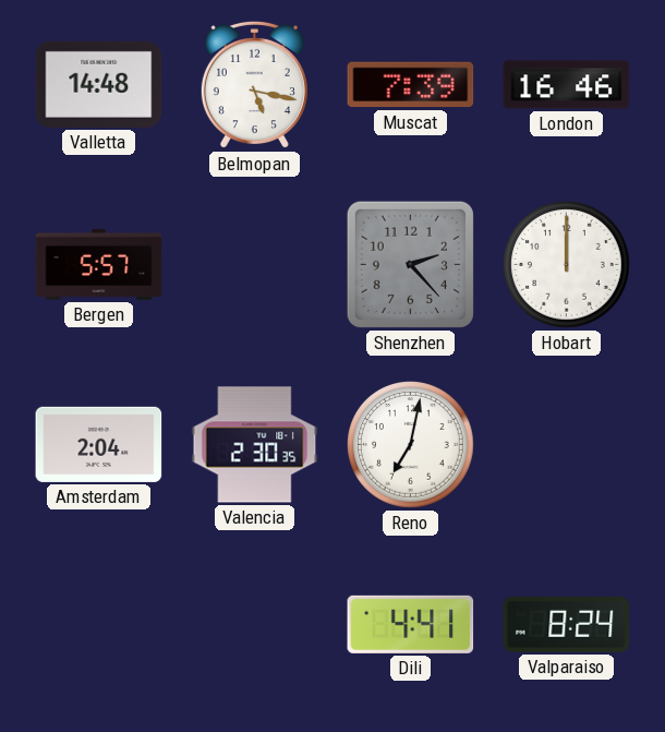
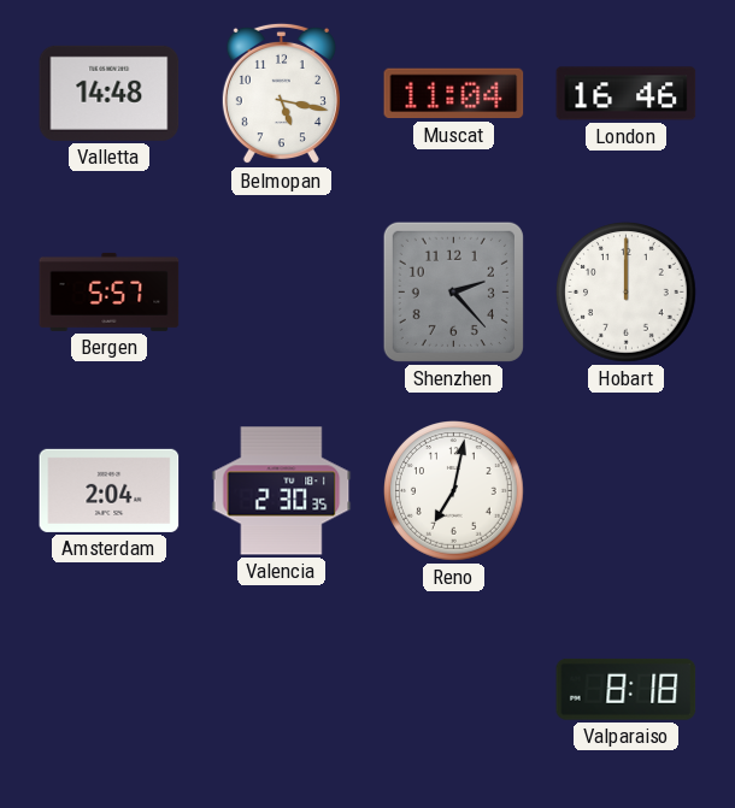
Muscat: 7:39 -> 11:04
Dili: 4:41 -> none
Valparaiso: 8:24 -> 8:18
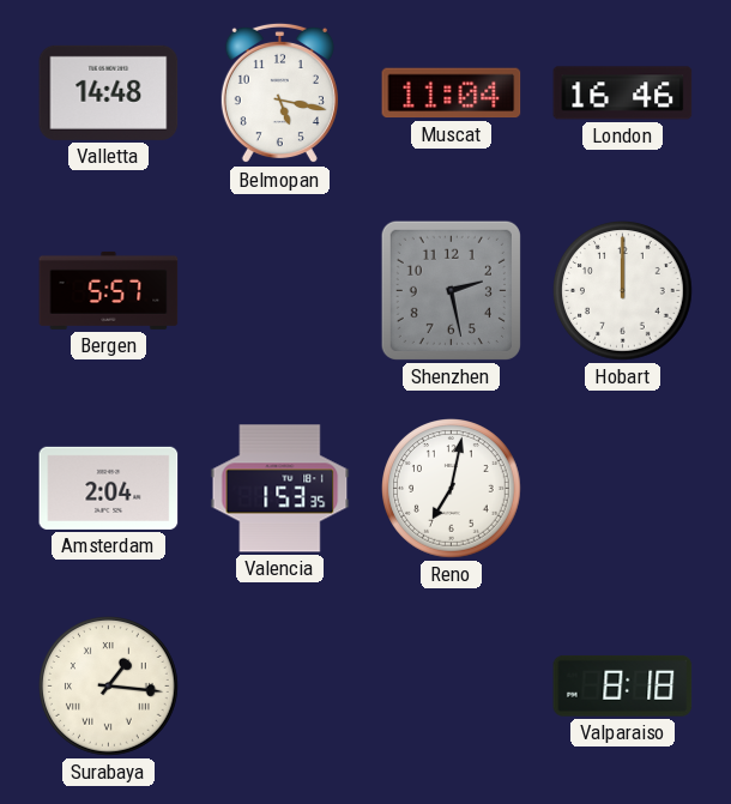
Shenzhen: 2:23 -> 2:28
Valencia: 2:30 -> 1:53
Surabaya: none -> 1:16
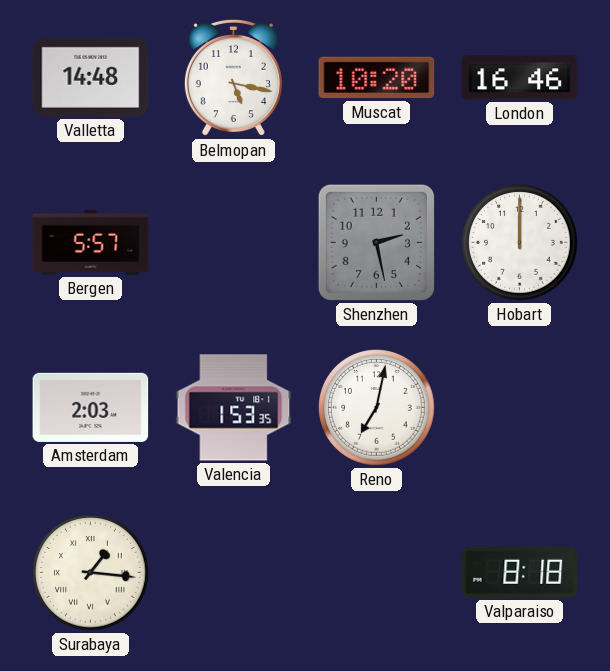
Muscat: 11:04 -> 10:20
Amsterdam: 2:04 -> 2:03
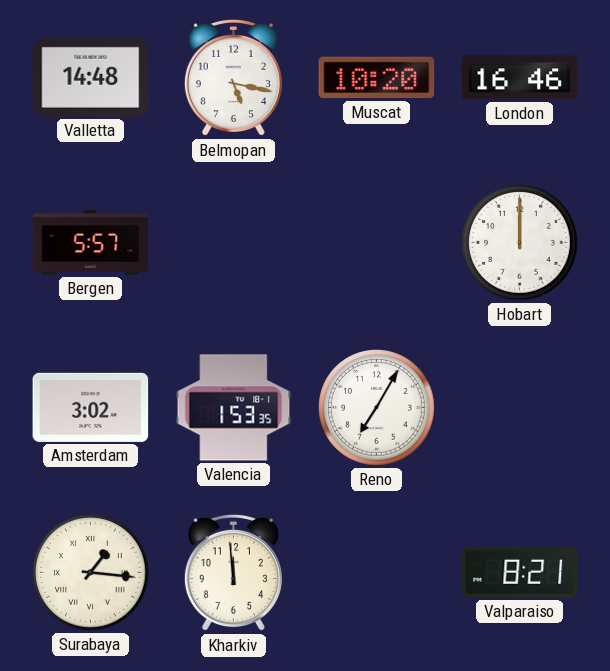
Shenzhen: 2:28 -> none
Amsterdam: 2:03 -> 3:02
Reno: 7:02 -> 7:05
Kharkiv: none -> 11:59
Valparaiso: 8:18 -> 8:21
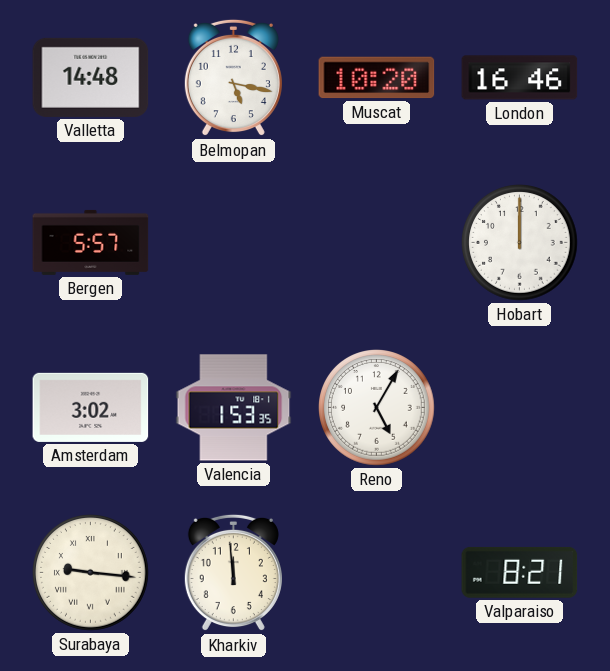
Reno: 7:05 -> 5:05
Surabaya: 1:16 -> 9:16
